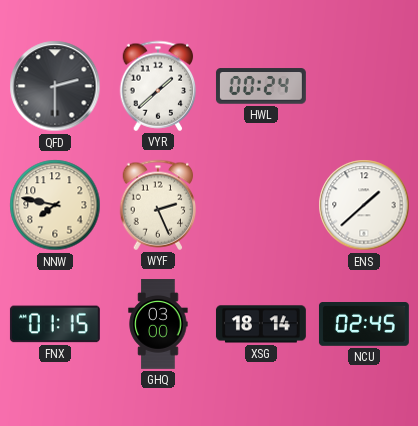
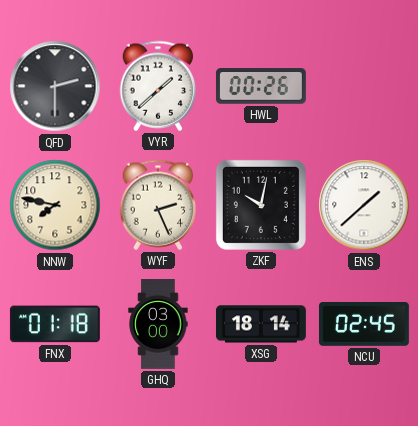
HWL: 00:24 -> 00:26
ZKF: none -> 10:02
FNX: 01:15 -> 01:18
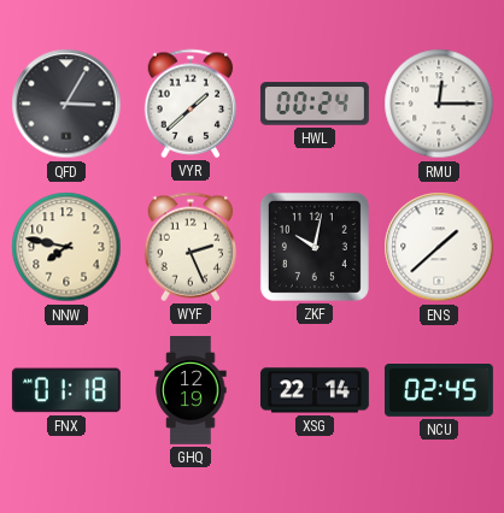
QFD: 2:30 -> 3:05
HWL: 00:26 -> 00:24
RMU: none -> 12:15
GHQ: 03:00 -> 12:19
XSG: 18:14 -> 22:14
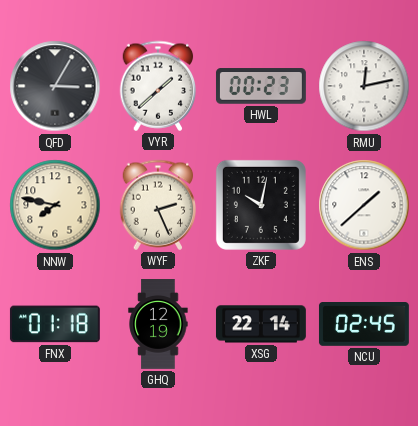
HWL: 00:24 -> 00:23
RMU: 12:15 -> 12:13
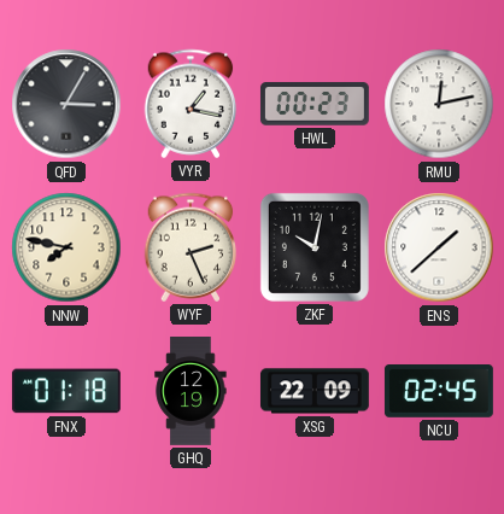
VYR: 1:38 -> 1:17
XSG: 22:14 -> 22:09
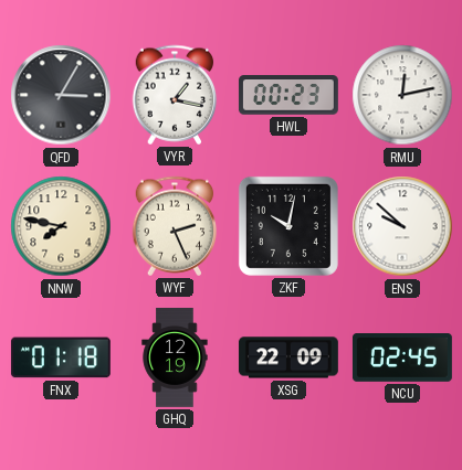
ENS: 1:38 -> 9:52
